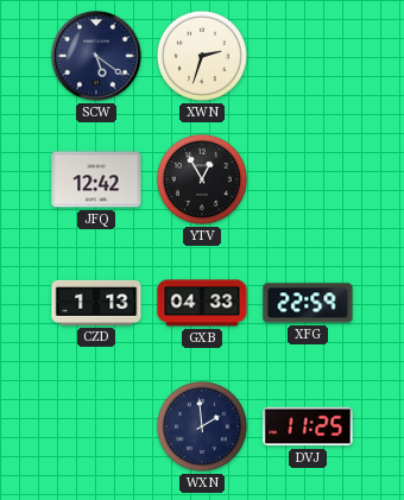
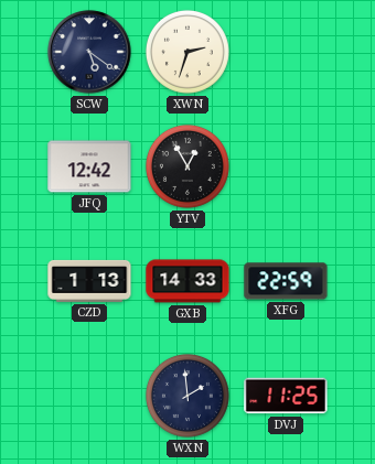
GXB: 04:33 -> 14:33
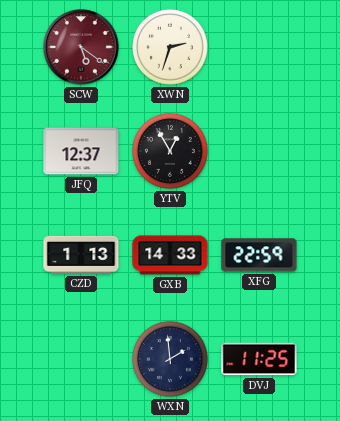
SCW dial: navy -> burgundy
JFQ: 12:42 -> 12:37
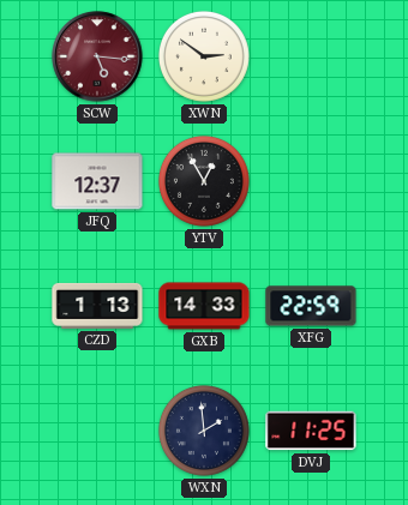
SCW: 5:21 -> 5:16
XWN: 2:33 -> 2:51
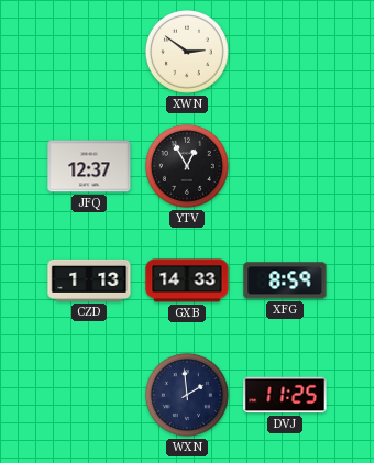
SCW: 5:16 -> none
XFG: 22:59 -> 8:59
